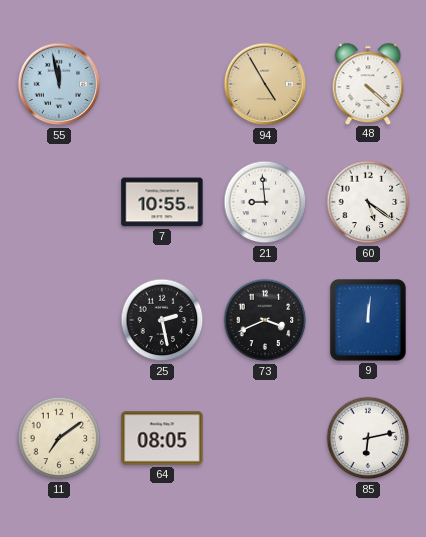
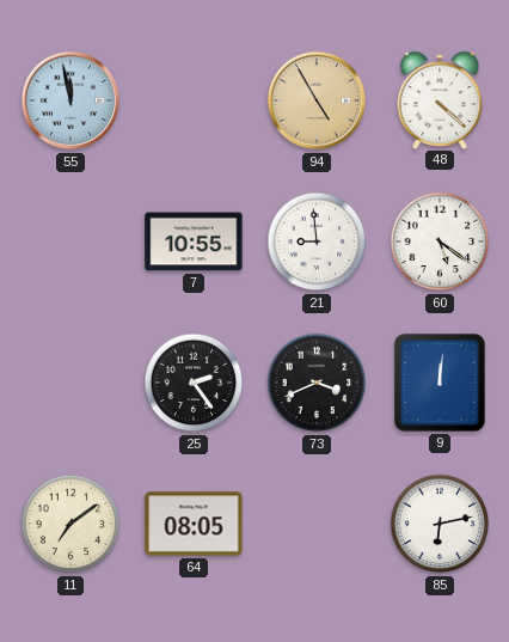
25: 2:28 -> 2:24
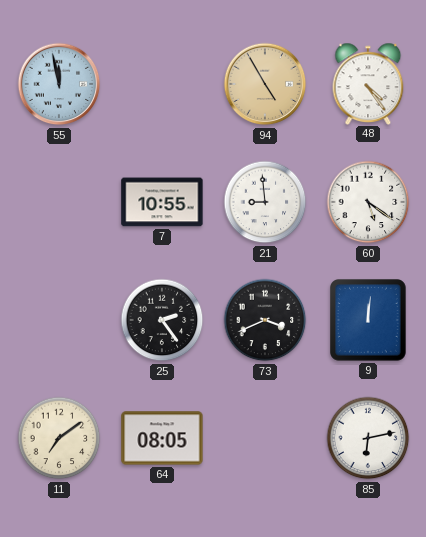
48: 4:22 -> 4:24
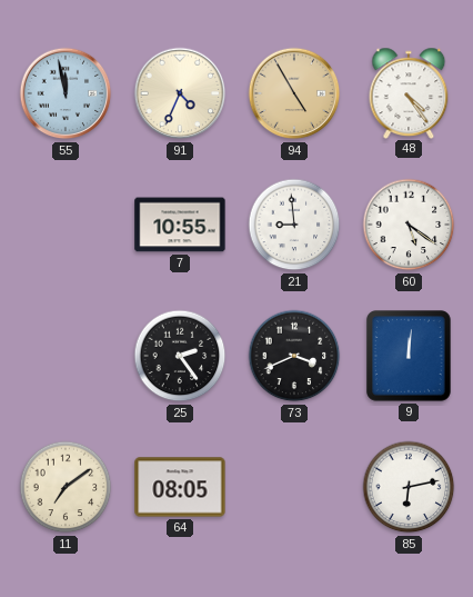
91: none -> 4:34
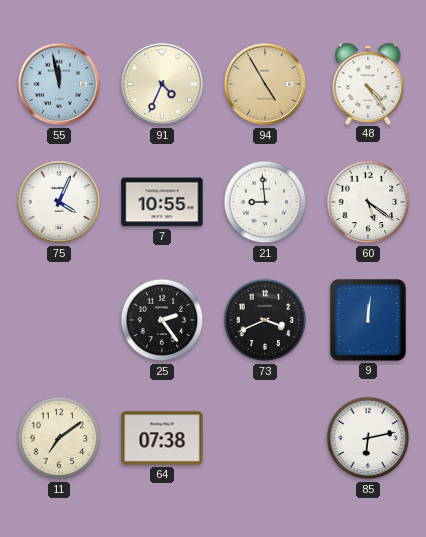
75: none -> 4:04
64: 08:05 -> 07:38
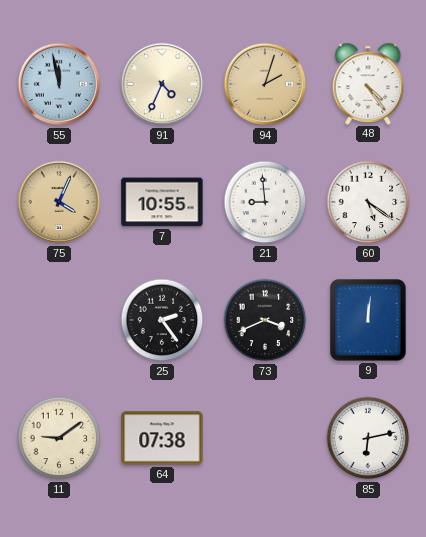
94: 4:55 -> 2:03
75 dial: white -> champagne
11: 7:09 -> 9:09
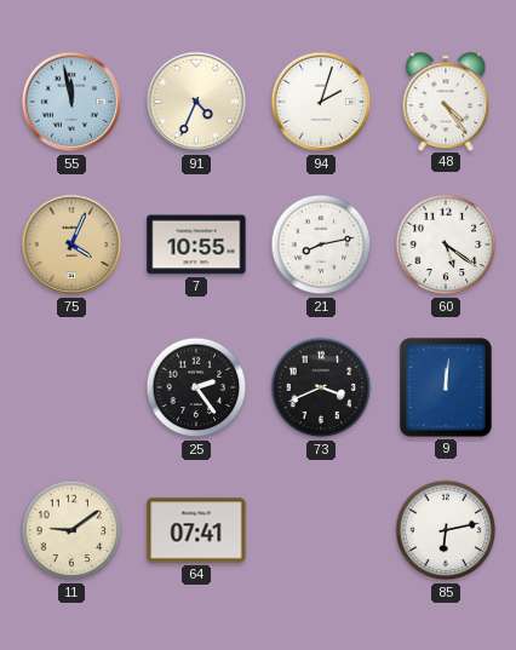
94 dial: champagne -> white
21: 8:59 -> 8:13
64: 07:38 -> 07:41
